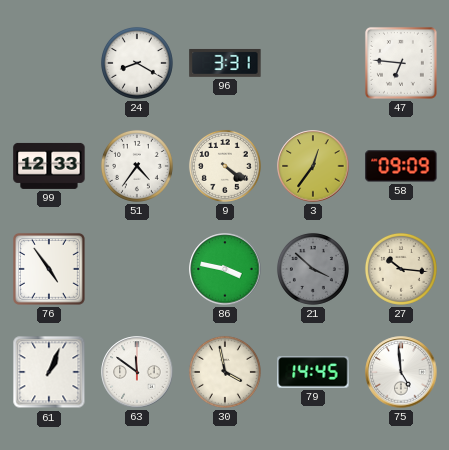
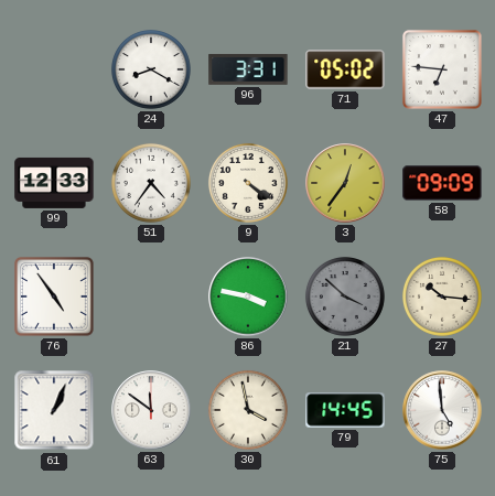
71: none -> 05:02
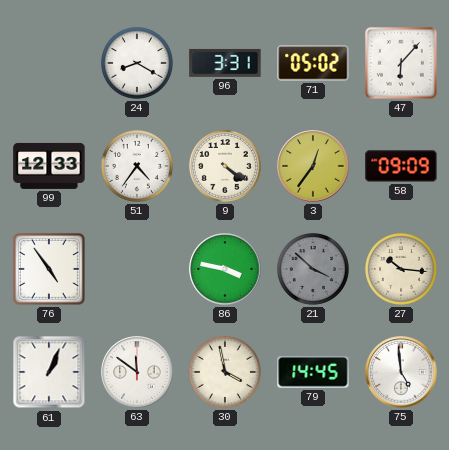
47: 6:46 -> 6:07
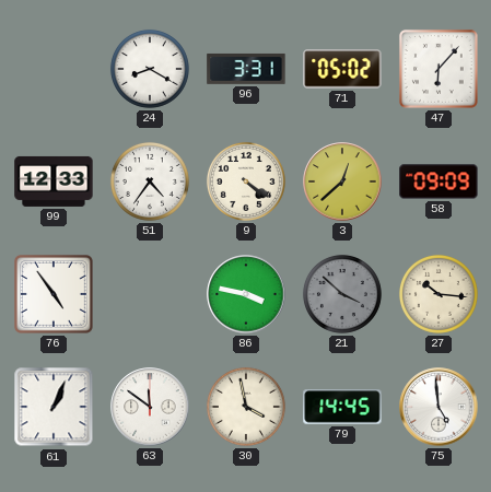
3: 12:36 -> 12:38
